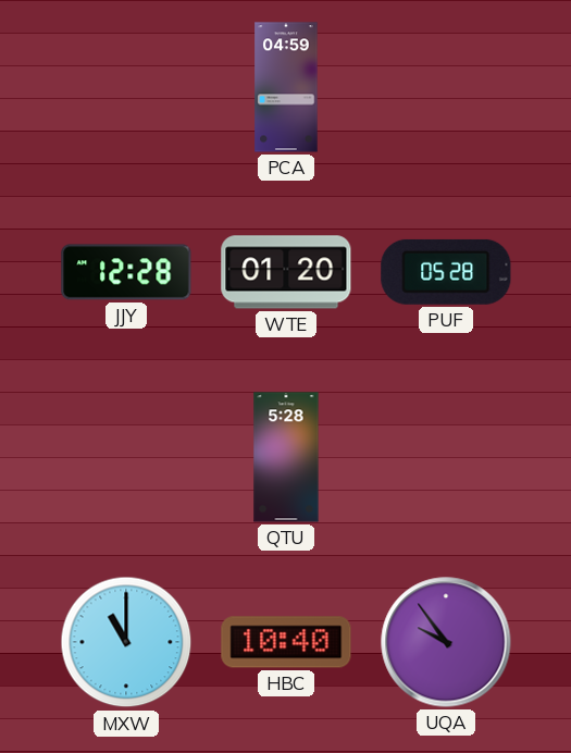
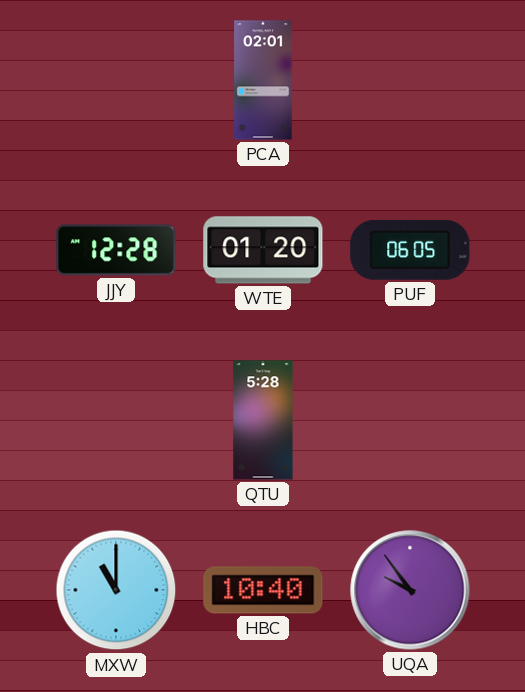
PCA: 04:59 -> 02:01
PUF: 05:28 -> 06:05
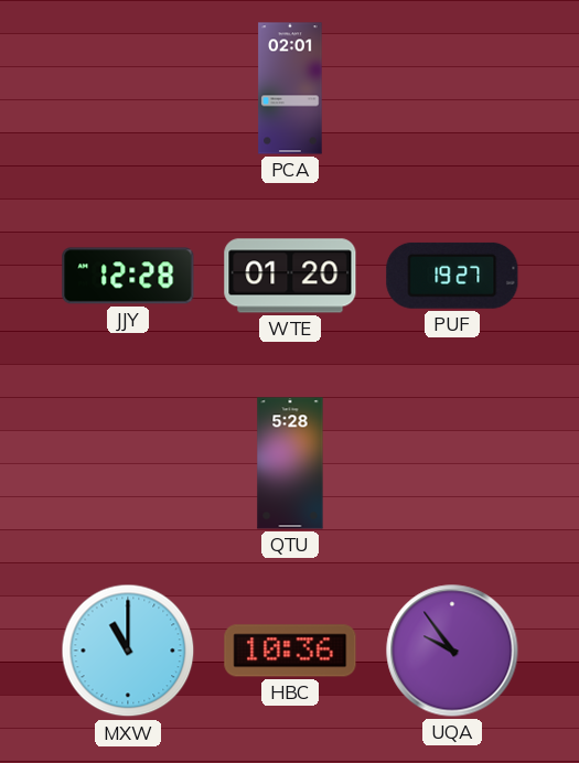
PUF: 06:05 -> 19:27
HBC: 10:40 -> 10:36
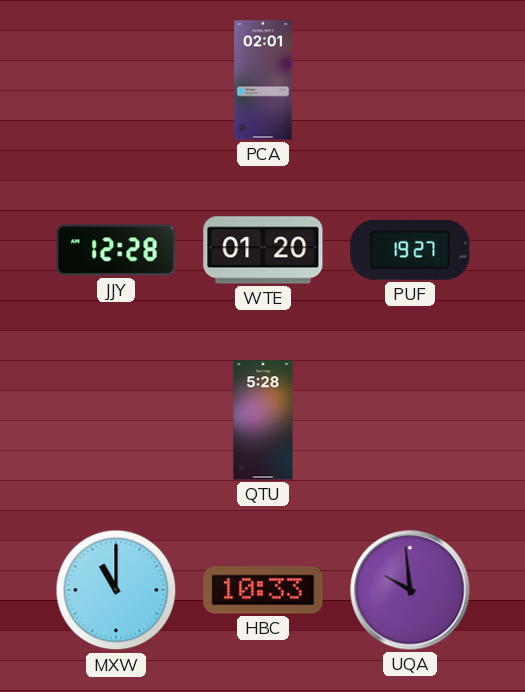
HBC: 10:36 -> 10:33
UQA: 9:54 -> 9:59
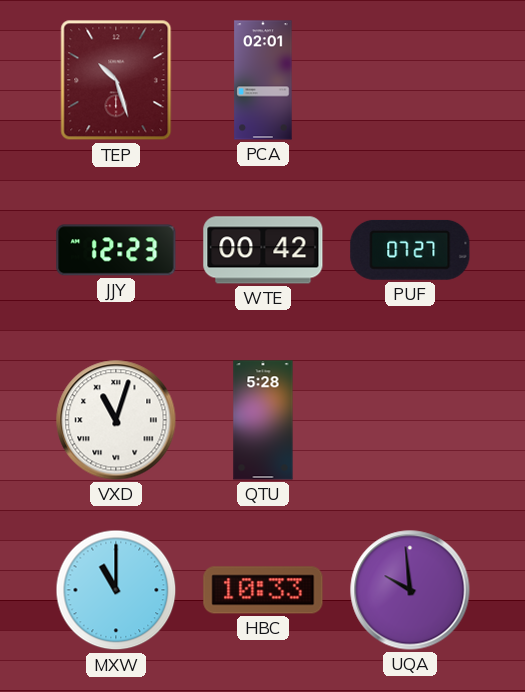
TEP: none -> 10:27
JJY: 12:28 -> 12:23
WTE: 01:20 -> 00:42
PUF: 19:27 -> 07:27
VXD: none -> 11:03
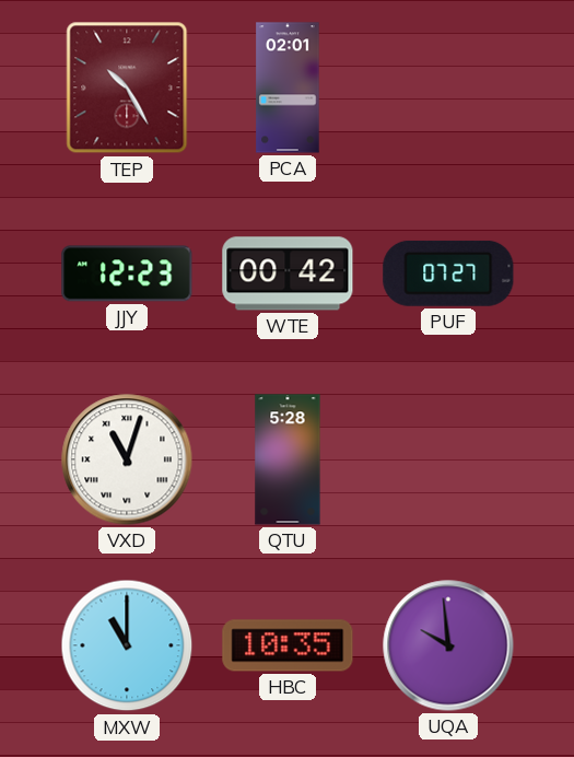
TEP: 10:27 -> 10:25
HBC: 10:33 -> 10:35
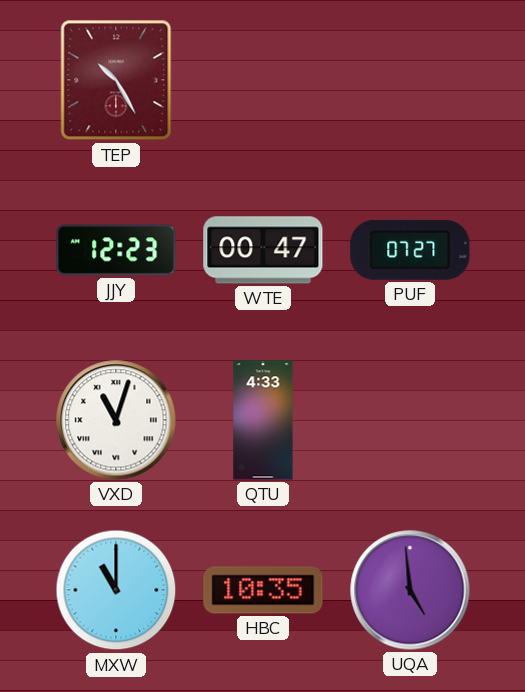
PCA: 02:01 -> none
WTE: 00:42 -> 00:47
QTU: 5:28 -> 4:33
UQA: 9:59 -> 4:59
